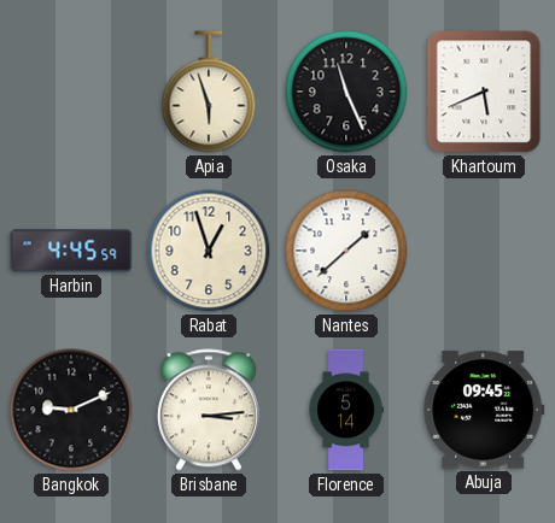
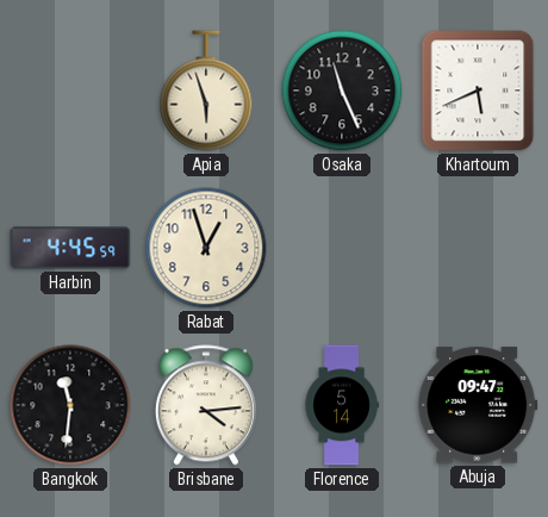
Nantes: 1:38 -> none
Bangkok: 9:11 -> 11:31
Brisbane: 3:14 -> 4:14
Abuja: 09:45 -> 09:47
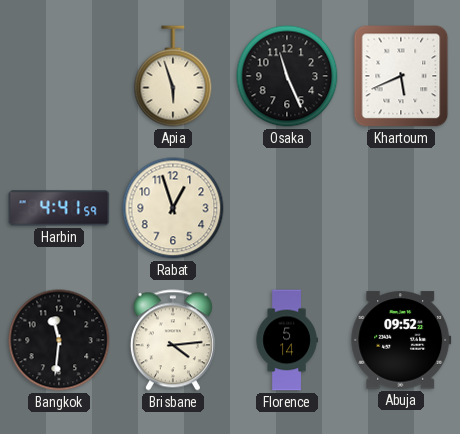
Harbin: 4:45 -> 4:41
Abuja: 09:47 -> 09:52
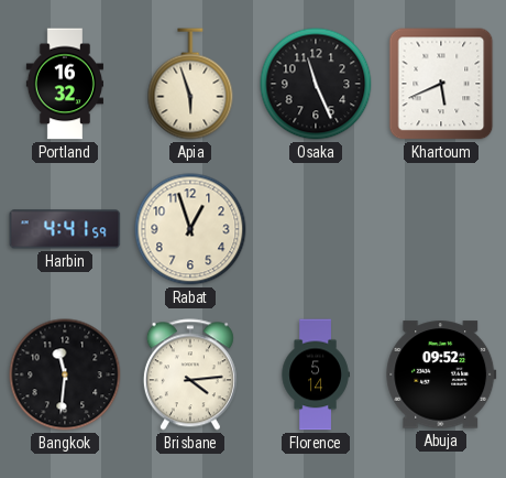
Portland: none -> 16:32
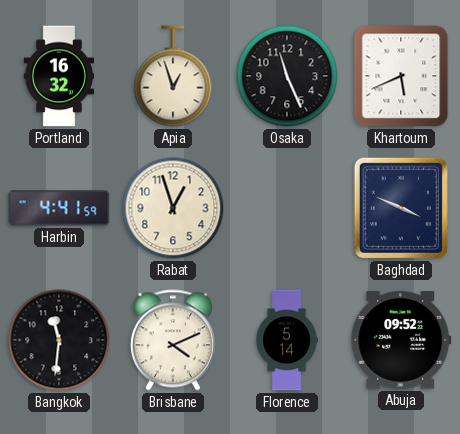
Apia: 5:57 -> 12:57
Baghdad: none -> 3:49
Brisbane: 4:14 -> 4:11
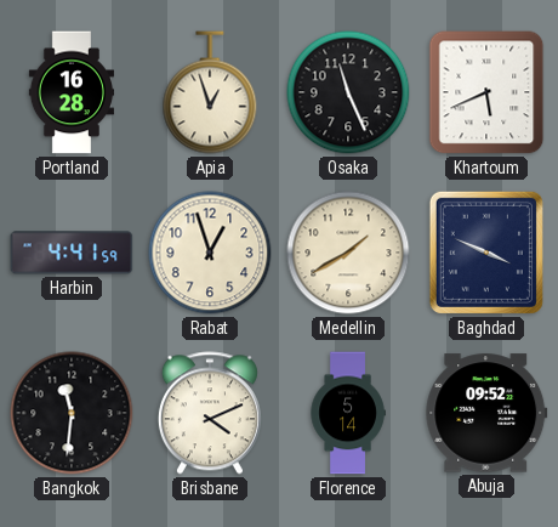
Portland: 16:32 -> 16:28
Medellin: none -> 1:40
